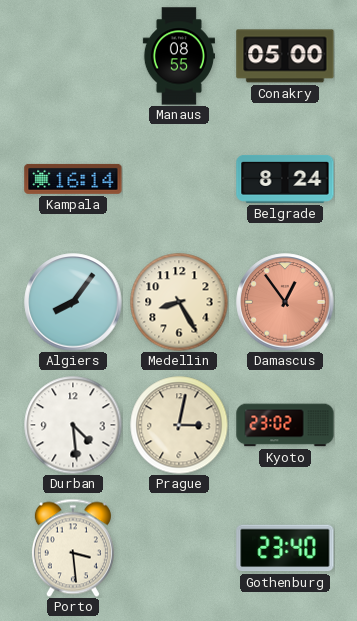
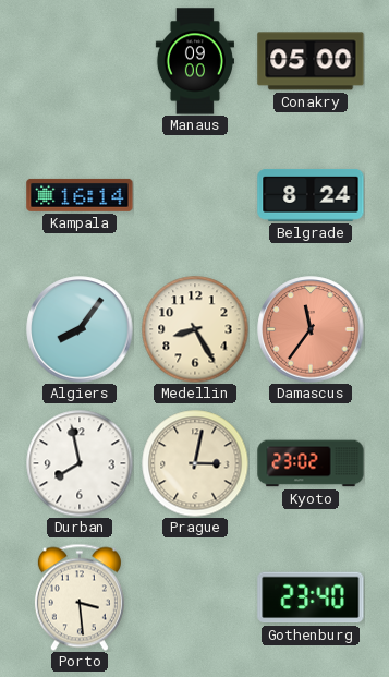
Manaus: 08:55 -> 09:00
Damascus: 12:54 -> 11:36
Durban: 4:29 -> 7:58
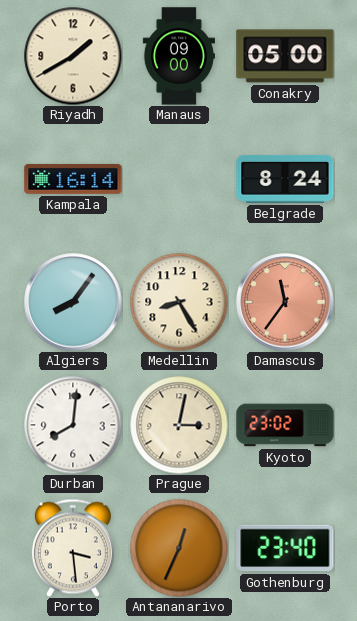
Riyadh: none -> 1:40
Durban: 7:58 -> 8:01
Antananarivo: none -> 12:34
